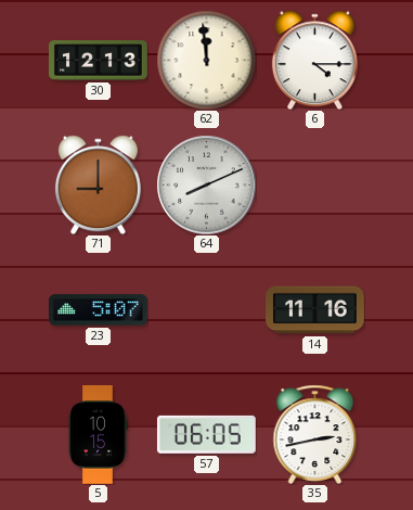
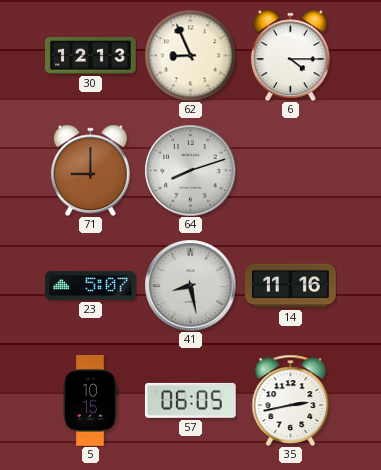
62: 11:59 -> 8:56
64: 8:11 -> 8:12
41: none -> 8:28
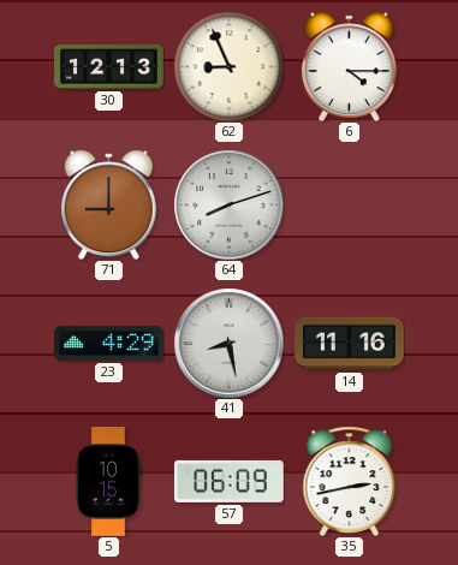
23: 5:07 -> 4:29
57: 06:05 -> 06:09
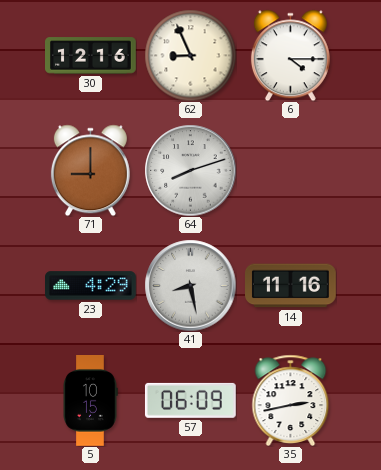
30: 12:13 -> 12:16
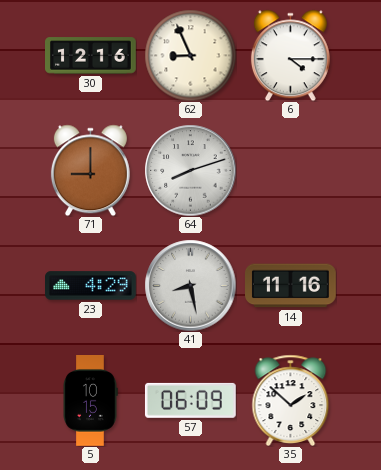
35: 2:43 -> 1:52
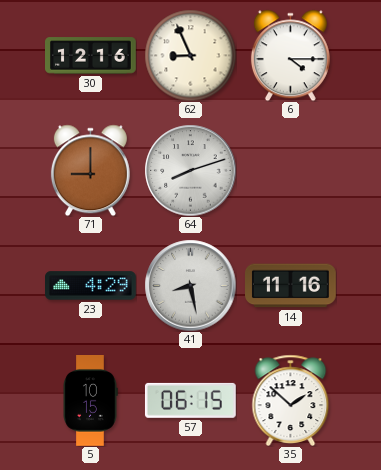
57: 06:09 -> 06:15
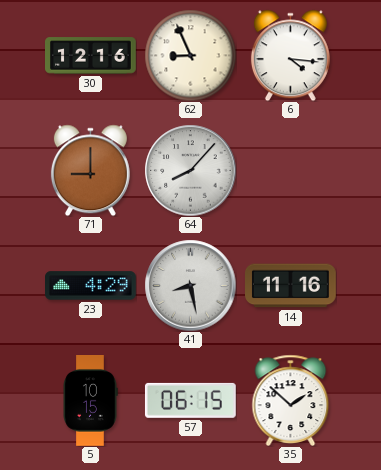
6: 4:15 -> 4:16
64: 8:12 -> 8:07
